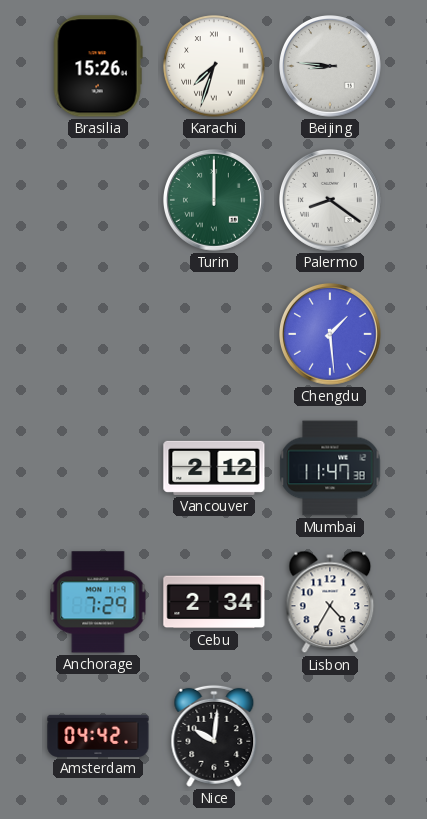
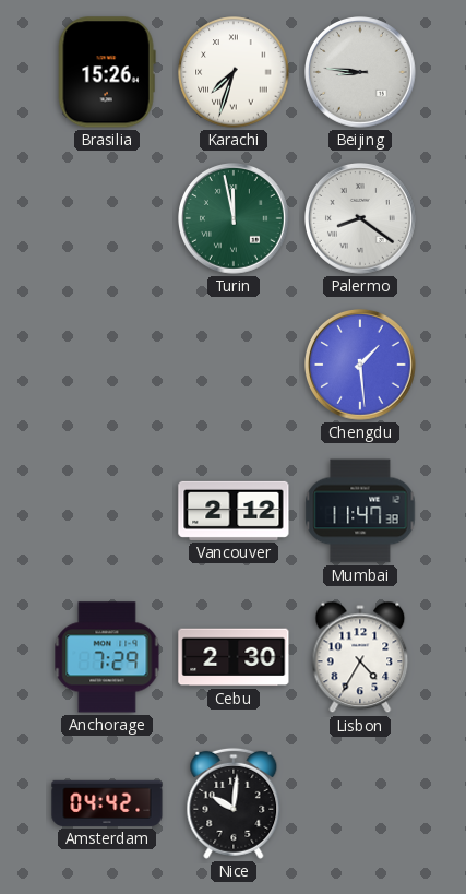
Turin: 12:00 -> 11:58
Cebu: 2:34 -> 2:30
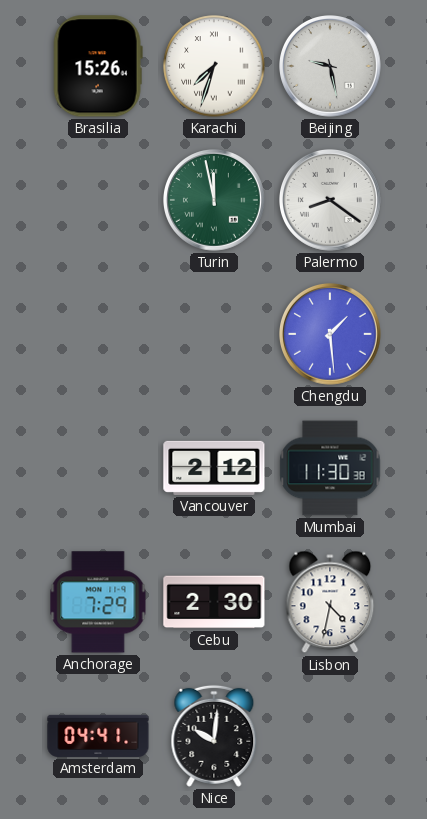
Beijing: 8:46 -> 9:28
Mumbai: 11:47 -> 11:30
Lisbon: 4:35 -> 4:32
Amsterdam: 04:42 -> 04:41
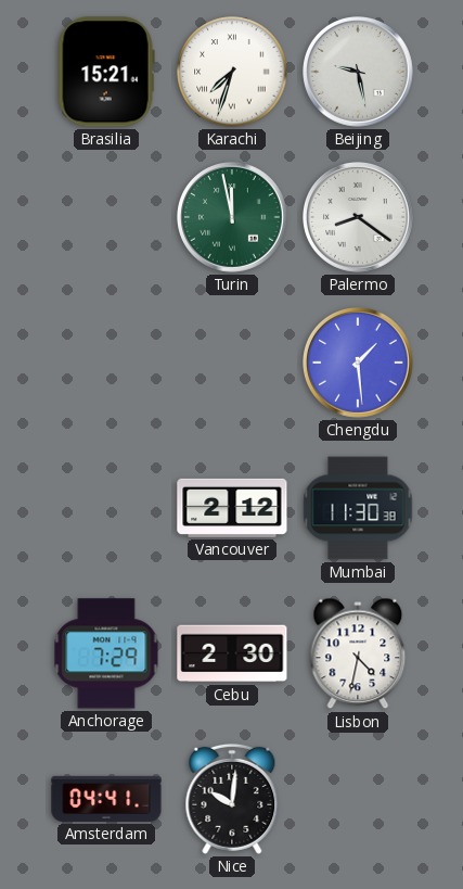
Brasilia: 15:26 -> 15:21
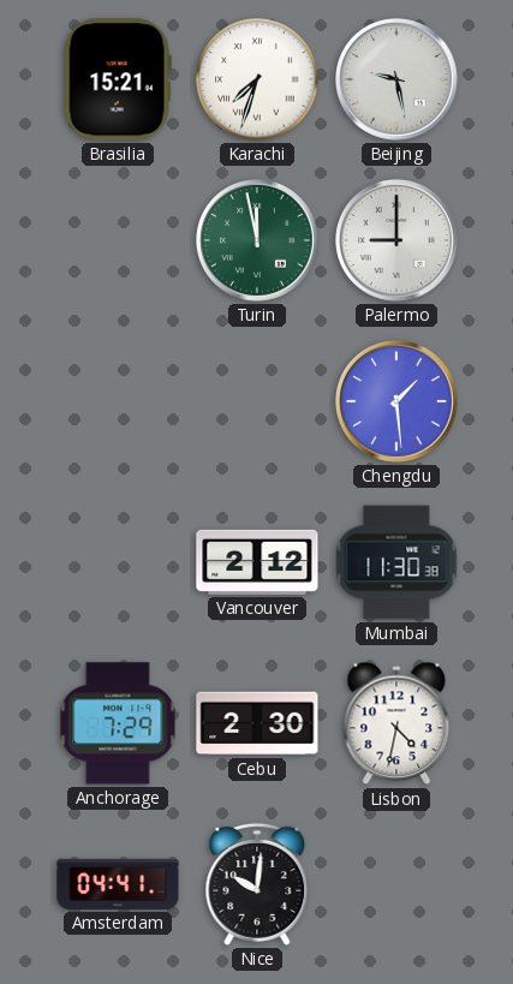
Palermo: 8:21 -> 9:00
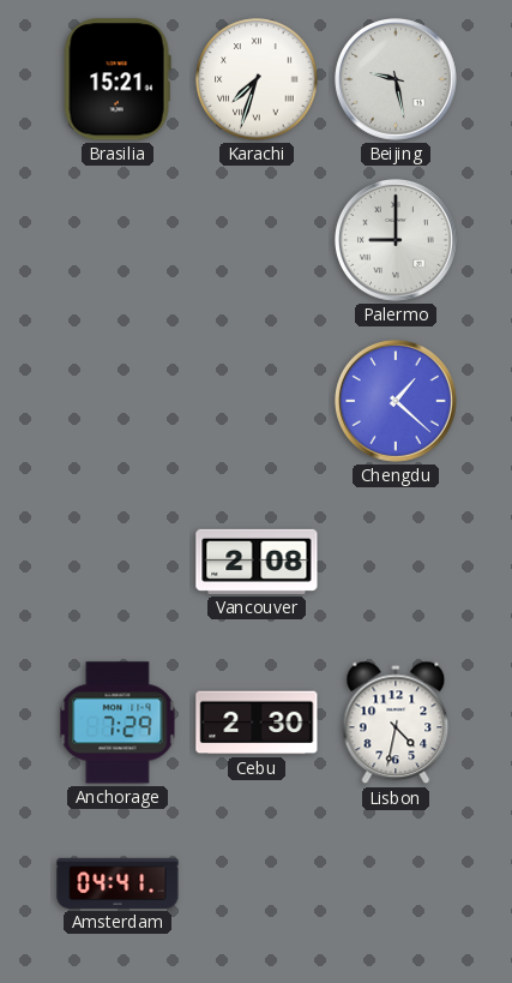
Turin: 11:58 -> none
Chengdu: 1:29 -> 1:22
Vancouver: 2:12 -> 2:08
Mumbai: 11:30 -> none
Nice: 10:01 -> none
